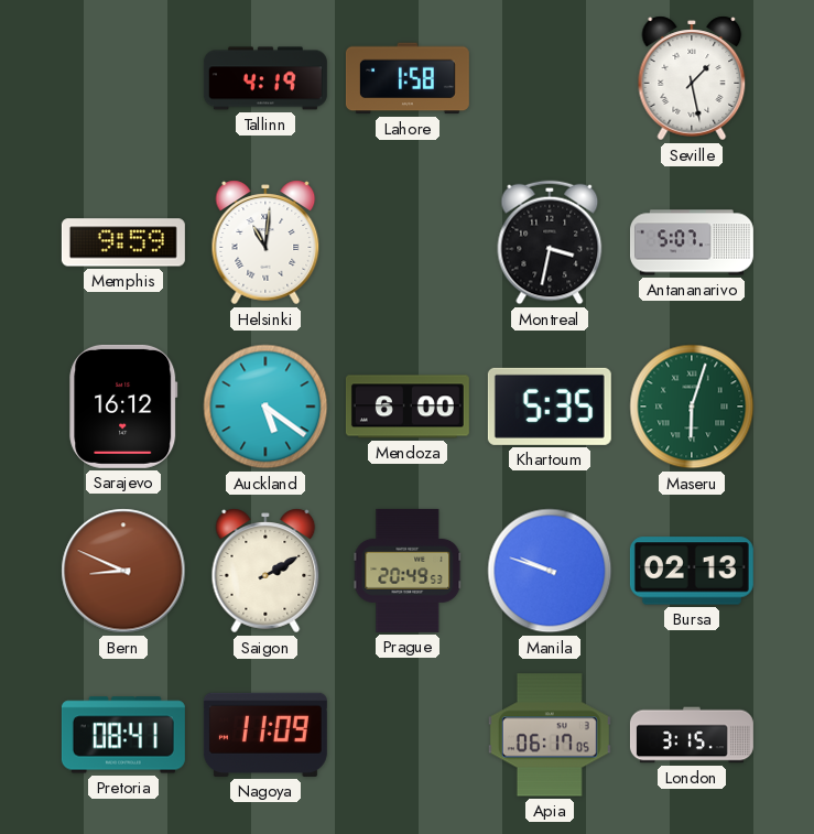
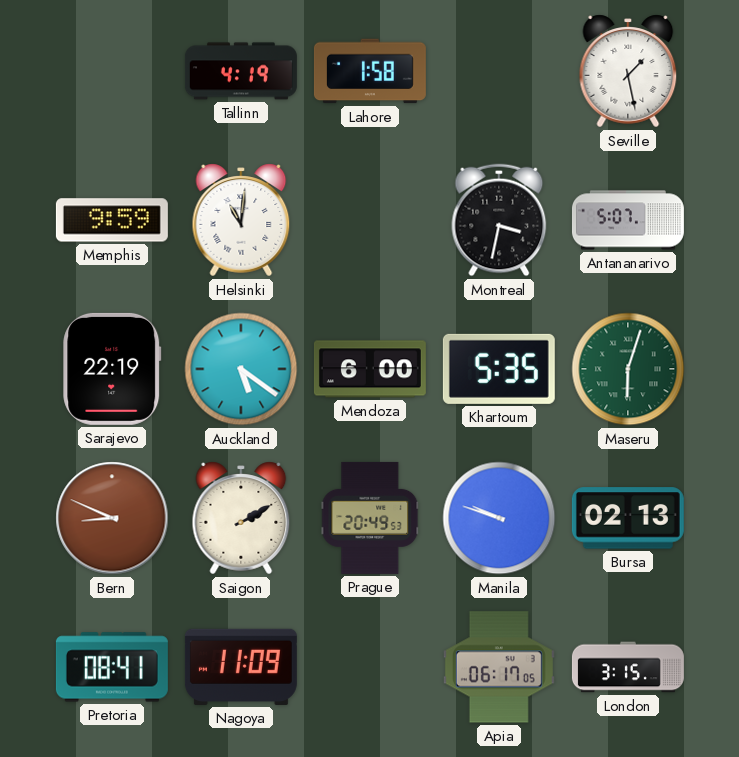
Sarajevo: 16:12 -> 22:19
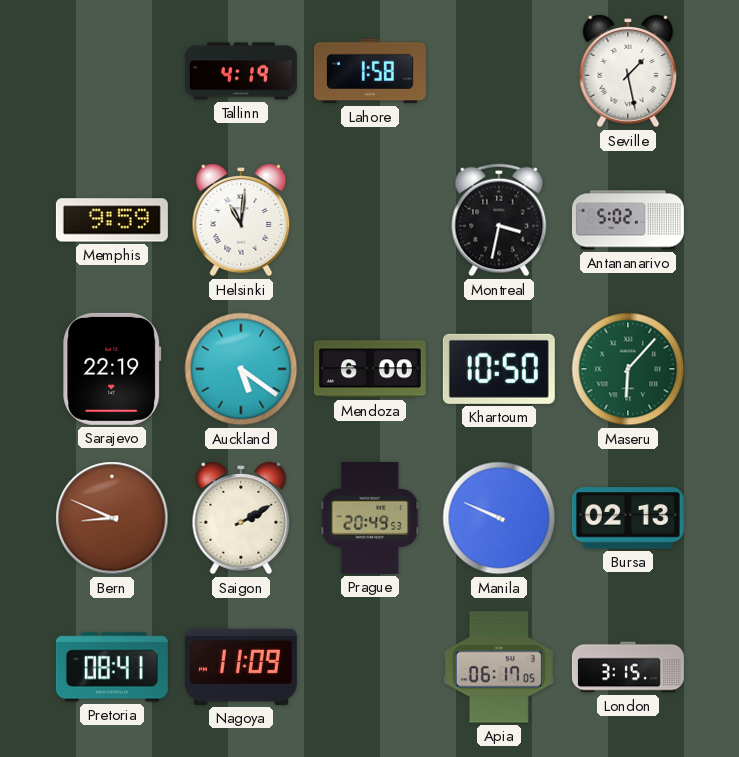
Antananarivo: 5:07 -> 5:02
Khartoum: 5:35 -> 10:50
Maseru: 6:03 -> 6:07
Manila: 9:48 -> 9:49
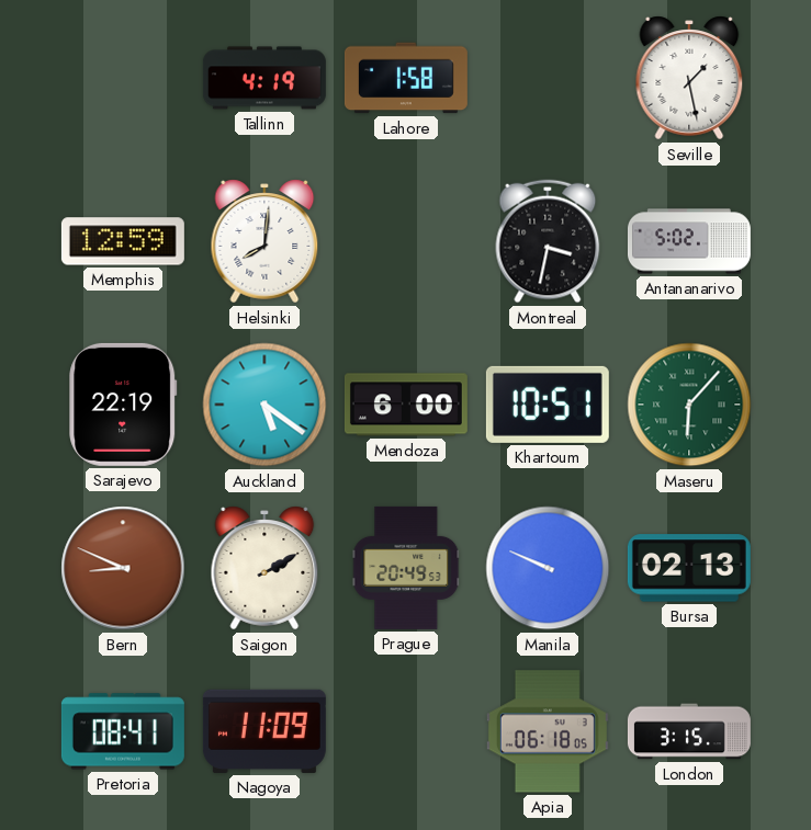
Memphis: 9:59 -> 12:59
Helsinki: 11:01 -> 8:01
Khartoum: 10:50 -> 10:51
Apia: 06:17 -> 06:18
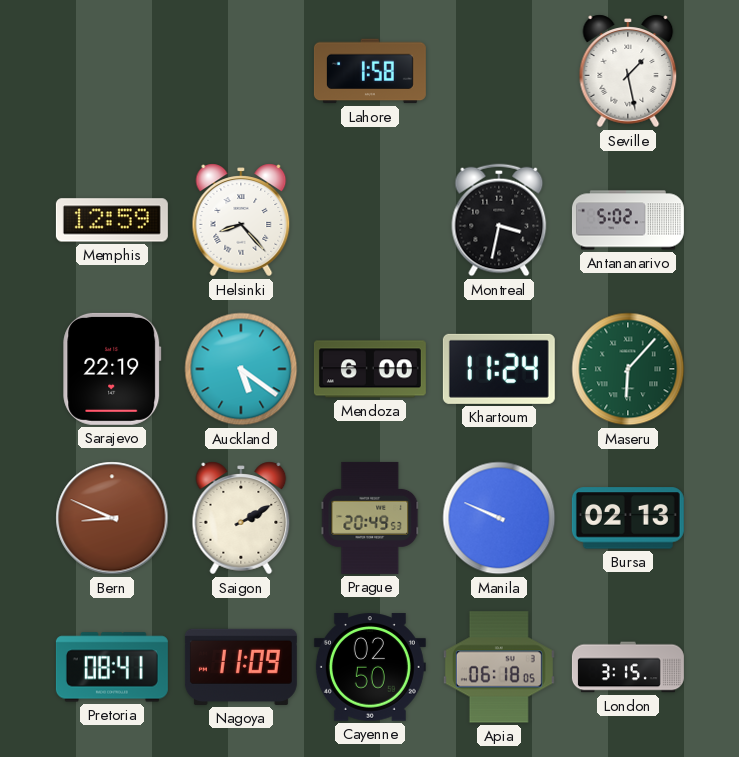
Tallinn: 4:19 -> none
Helsinki: 8:01 -> 8:23
Khartoum: 10:51 -> 11:24
Cayenne: none -> 02:50
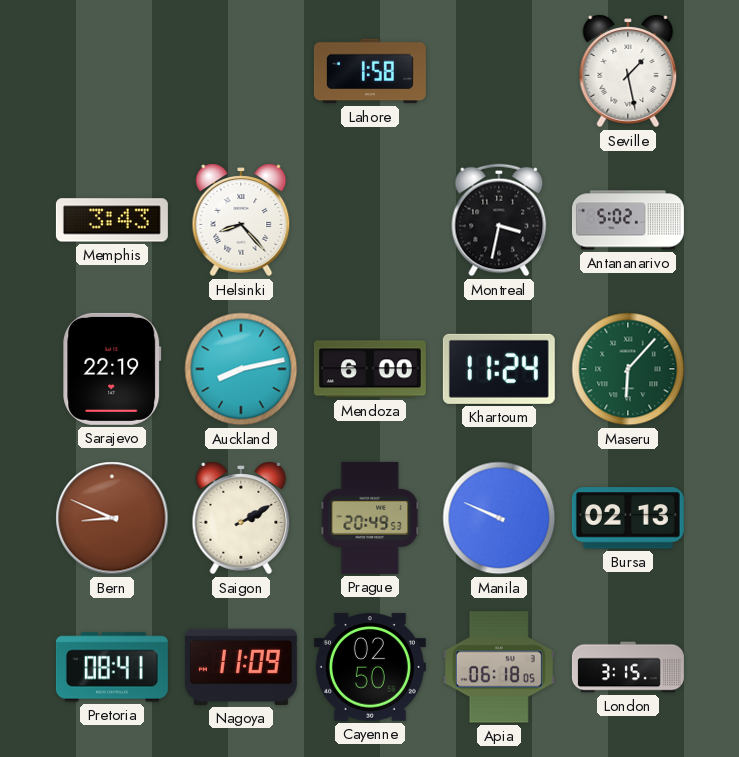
Memphis: 12:59 -> 3:43
Auckland: 5:21 -> 8:13
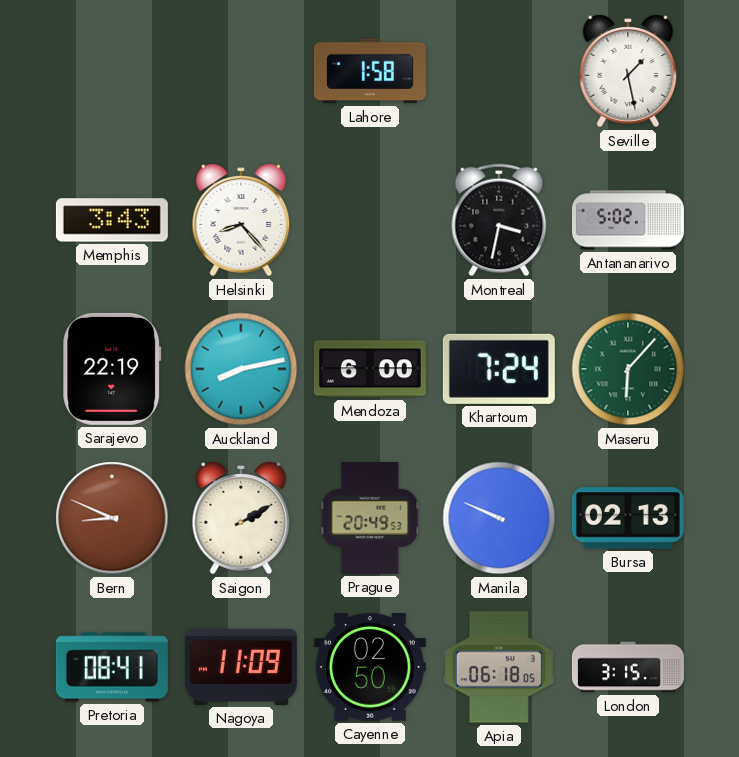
Khartoum: 11:24 -> 7:24
